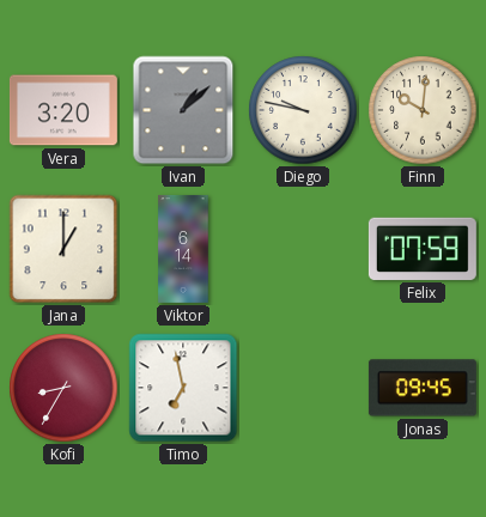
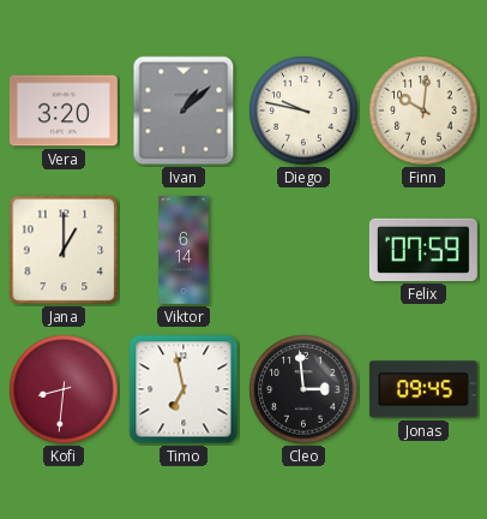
Kofi: 8:35 -> 8:31
Cleo: none -> 2:59
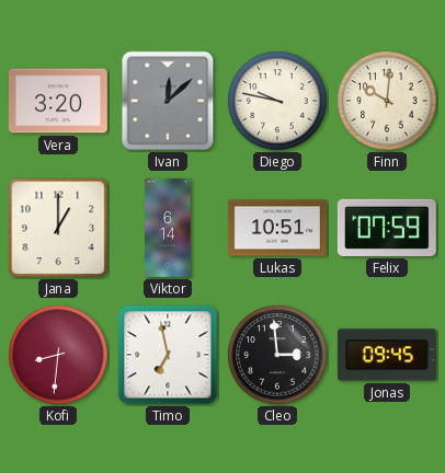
Ivan: 1:08 -> 12:08
Lukas: none -> 10:51
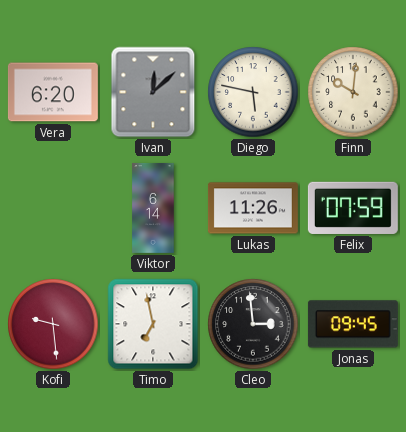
Vera: 3:20 -> 6:20
Diego: 9:47 -> 5:47
Jana: 1:00 -> none
Lukas: 10:51 -> 11:26
Kofi: 8:31 -> 9:29
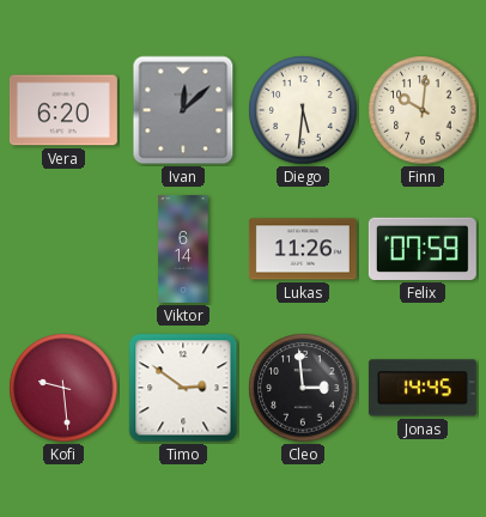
Diego: 5:47 -> 5:31
Timo: 6:58 -> 2:51
Jonas: 09:45 -> 14:45
